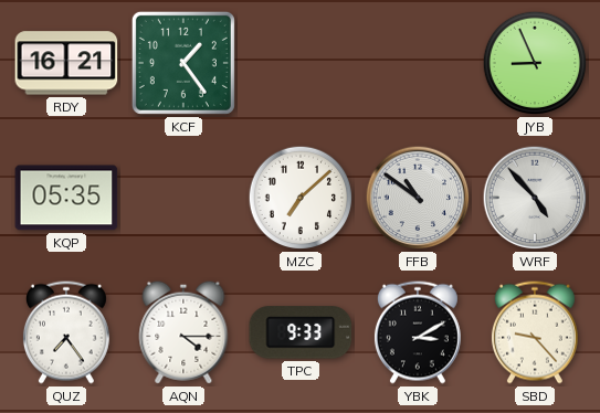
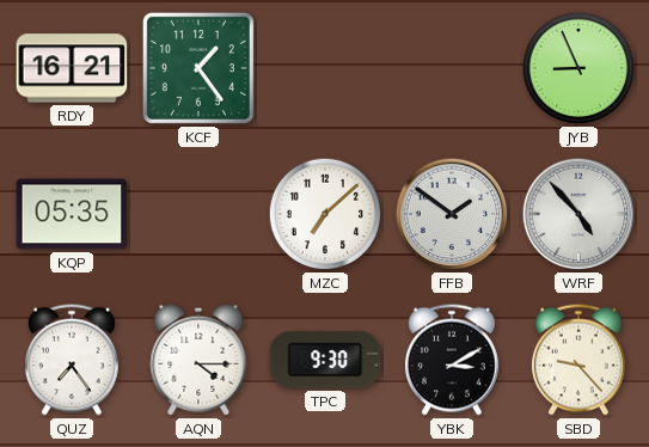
FFB: 10:51 -> 1:51
TPC: 9:33 -> 9:30
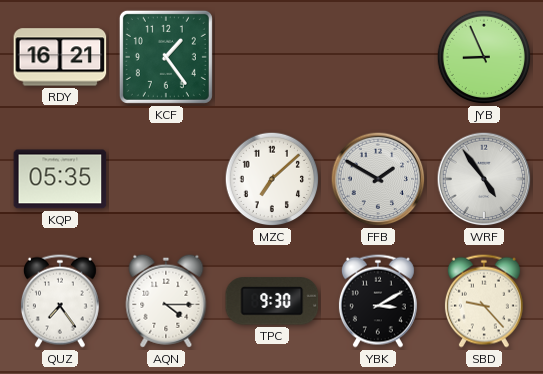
FFB: 1:51 -> 1:50
WRF: 4:53 -> 4:54
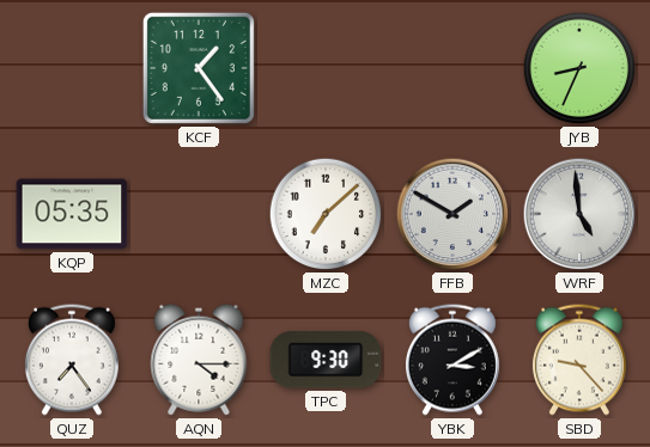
RDY: 16:21 -> none
JYB: 8:56 -> 8:34
WRF: 4:54 -> 4:59
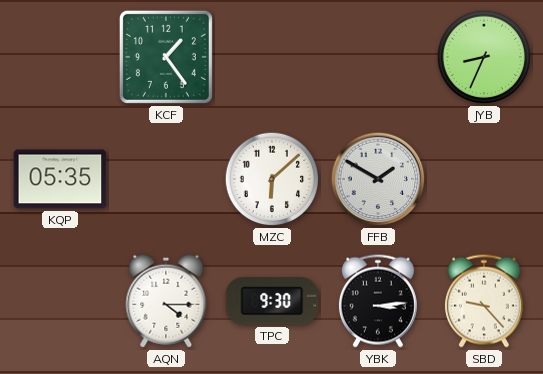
MZC: 7:08 -> 6:08
WRF: 4:59 -> none
QUZ: 7:24 -> none
YBK: 3:10 -> 3:14
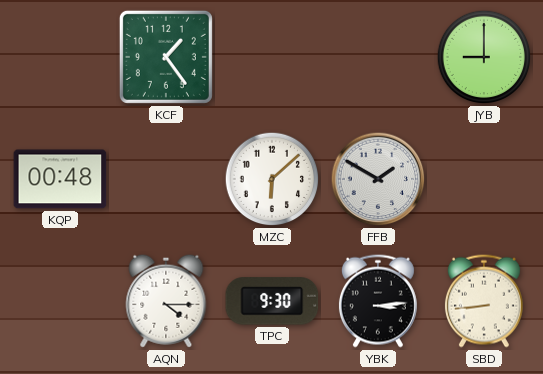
JYB: 8:34 -> 9:00
KQP: 05:35 -> 00:48
SBD: 9:23 -> 8:44
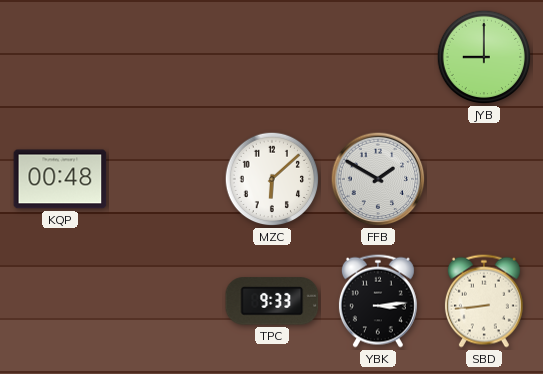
KCF: 1:24 -> none
AQN: 4:15 -> none
TPC: 9:30 -> 9:33
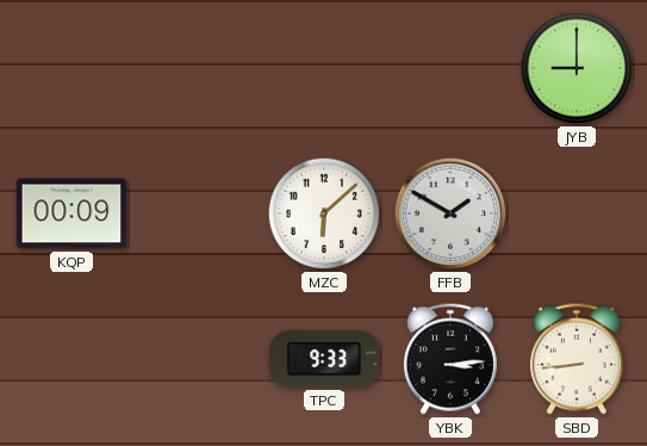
KQP: 00:48 -> 00:09
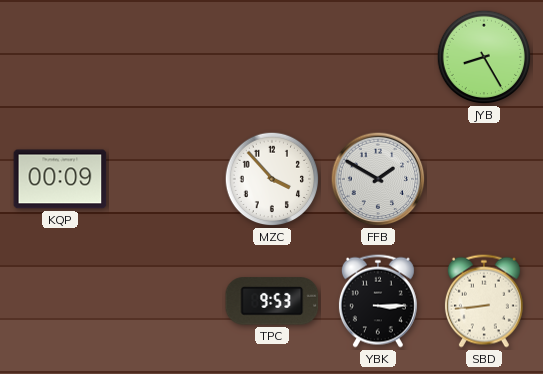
JYB: 9:00 -> 8:25
MZC: 6:08 -> 3:53
TPC: 9:33 -> 9:53
YBK: 3:14 -> 3:15
